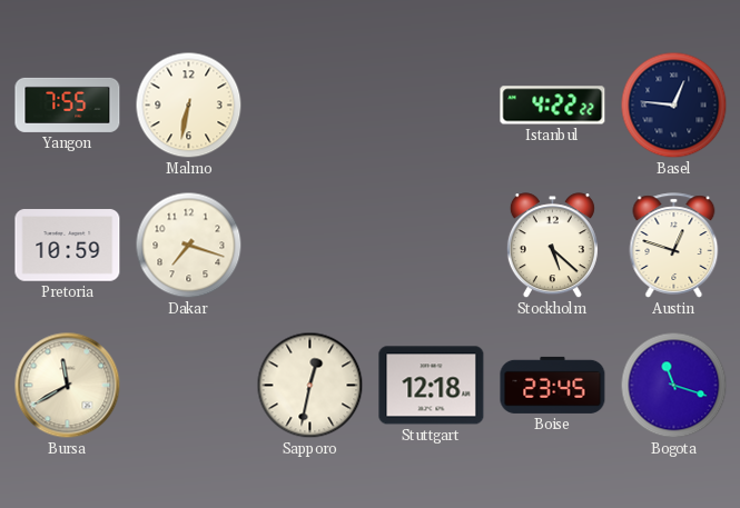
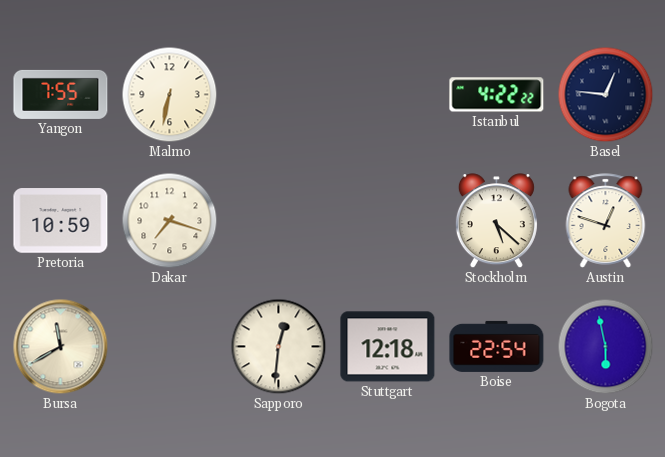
Sapporo: 12:32 -> 12:31
Boise: 23:45 -> 22:54
Bogota: 11:18 -> 5:58
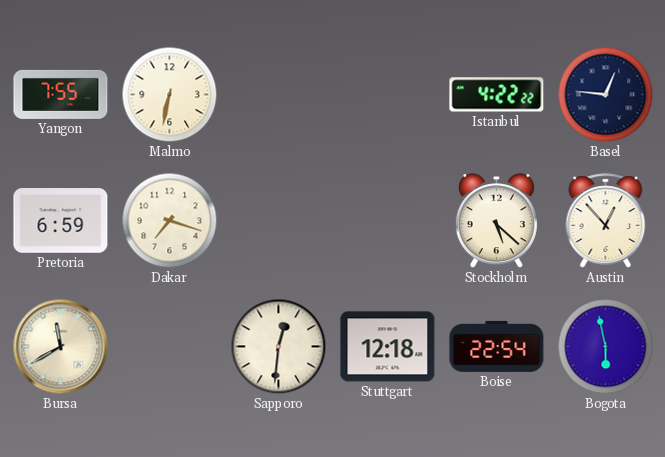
Pretoria: 10:59 -> 6:59
Austin: 12:48 -> 12:53
